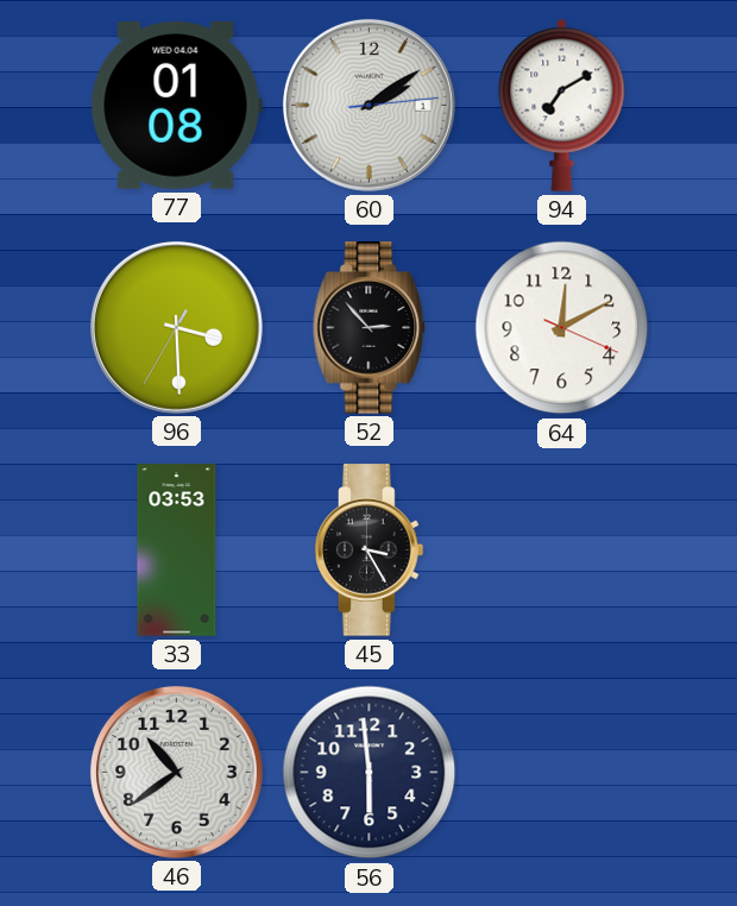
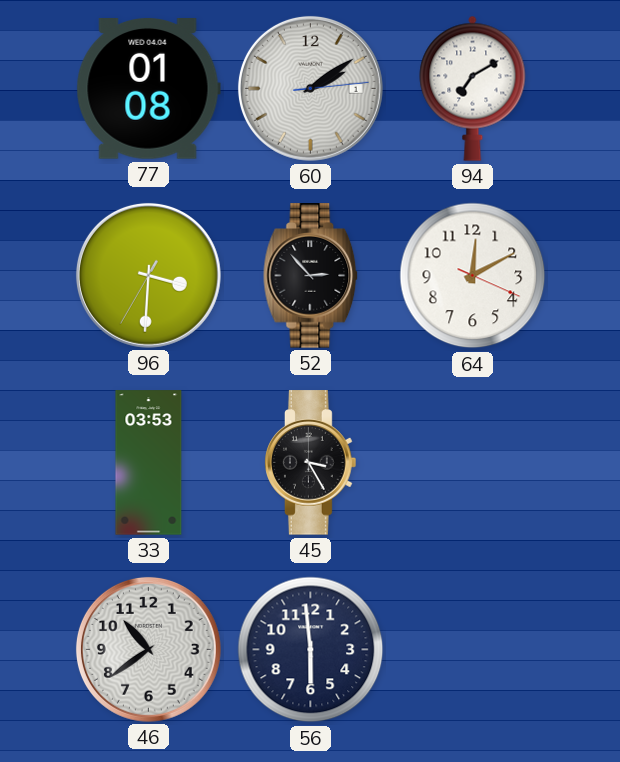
96: 3:29 -> 3:30
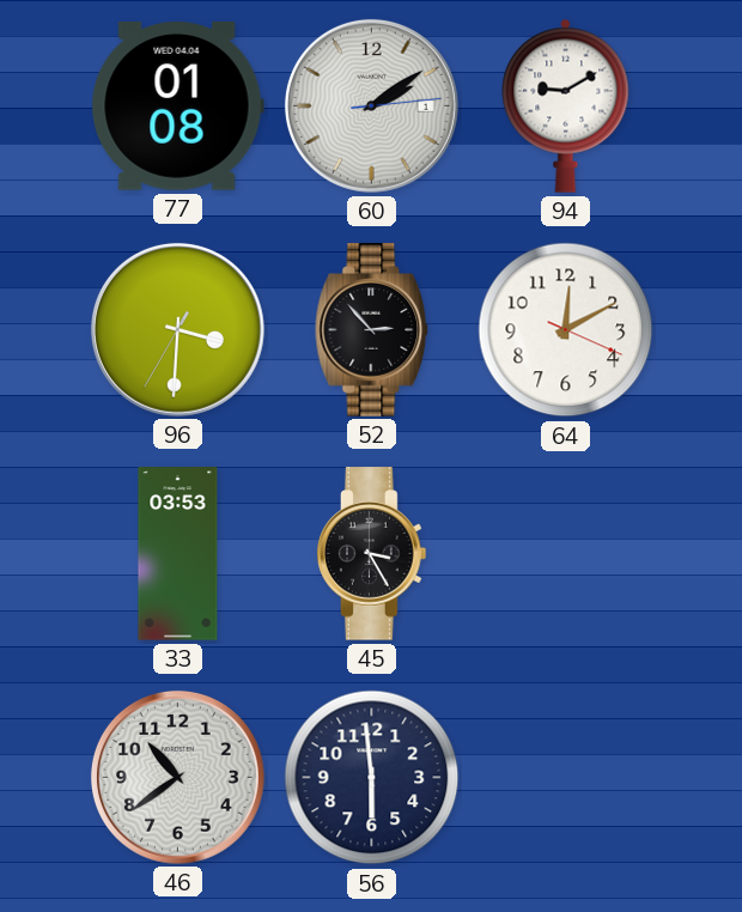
94: 7:10 -> 9:10
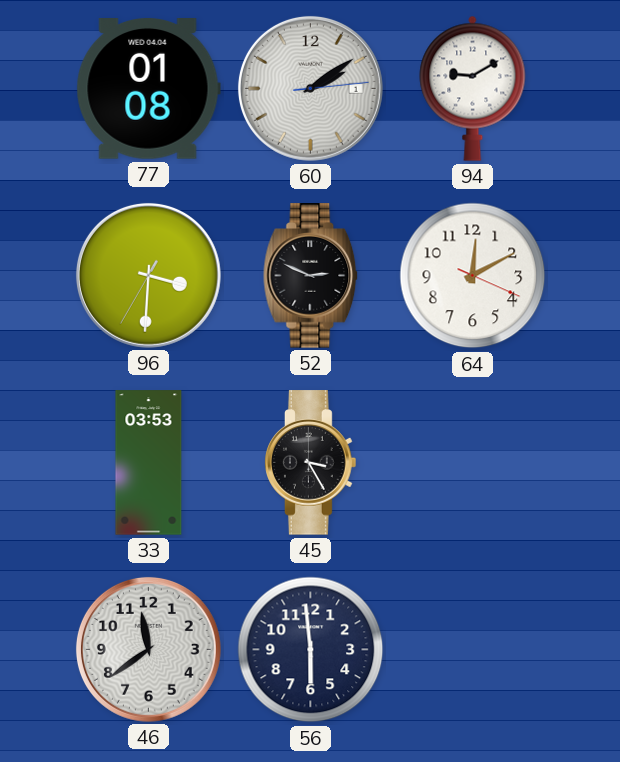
52: 2:53 -> 2:49
46: 10:39 -> 11:39
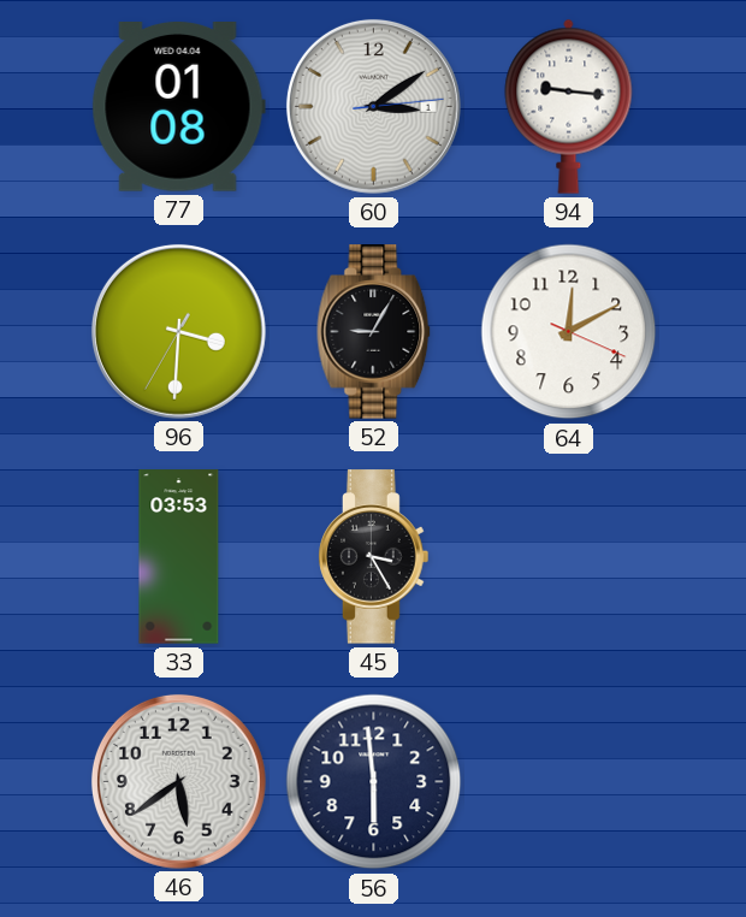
60: 2:09 -> 3:09
94: 9:10 -> 9:16
52: 2:49 -> 9:05
46: 11:39 -> 5:39
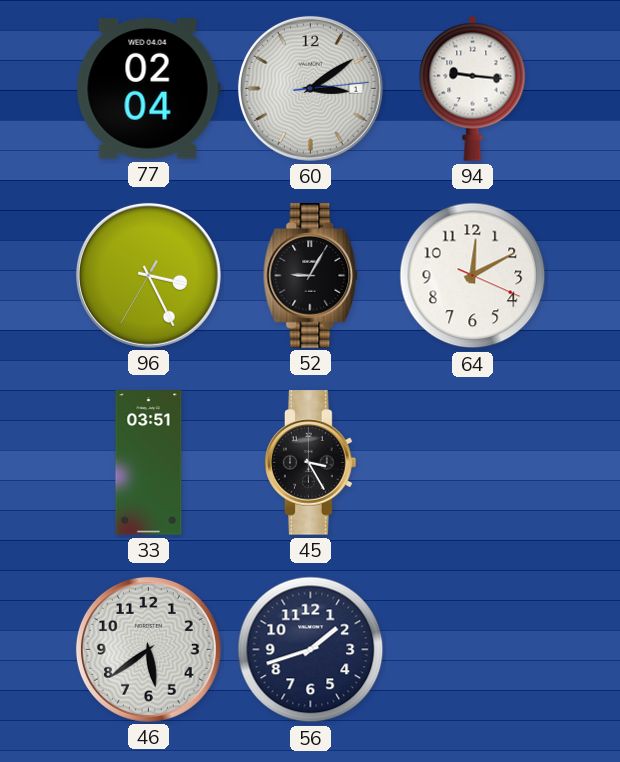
77: 01:08 -> 02:04
96: 3:30 -> 3:25
33: 03:53 -> 03:51
56: 5:59 -> 1:42
